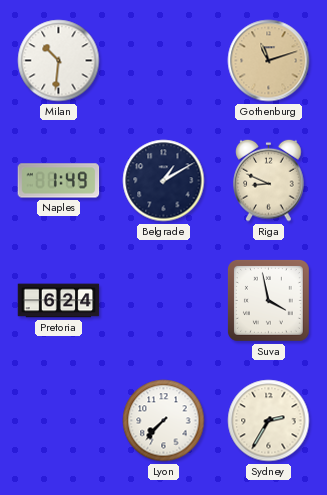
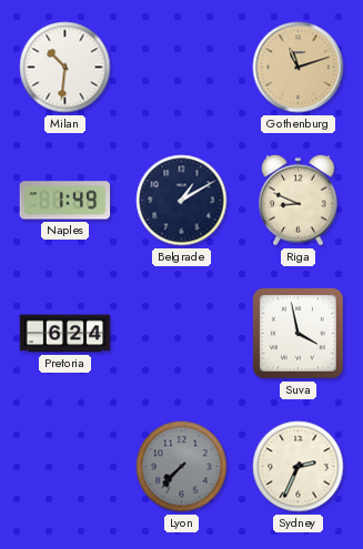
Lyon dial: white -> grey
Sydney: 2:35 -> 2:34
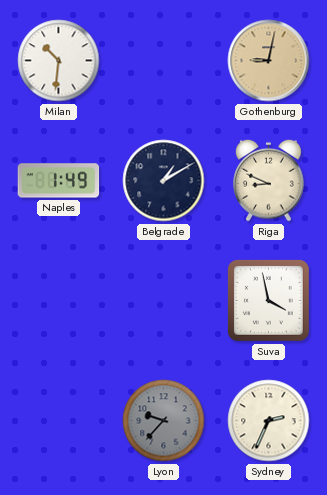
Gothenburg: 11:12 -> 9:02
Pretoria: 6:24 -> none
Lyon: 7:37 -> 9:37
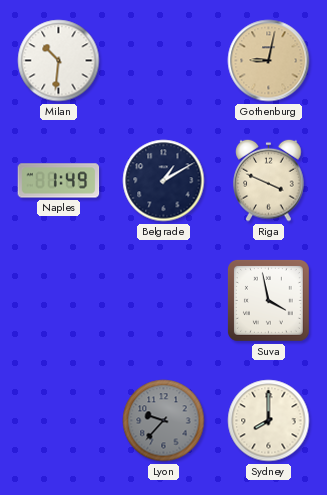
Riga: 8:49 -> 3:49
Sydney: 2:34 -> 8:00
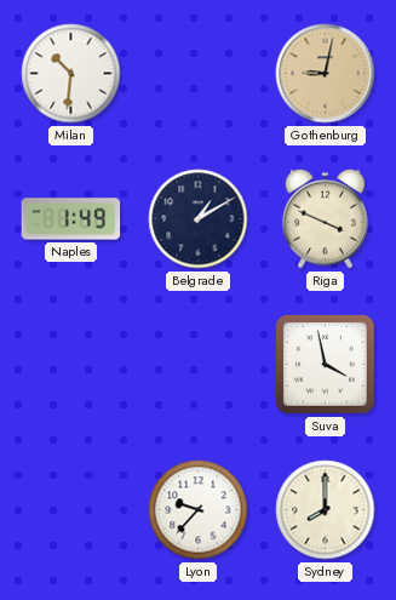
Lyon dial: grey -> white
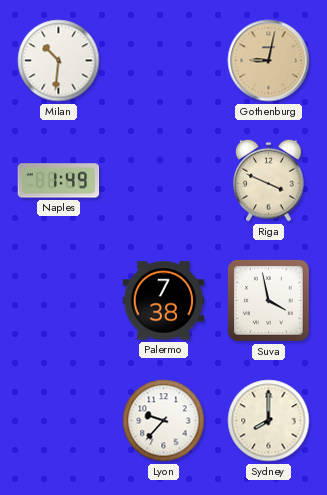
Belgrade: 1:10 -> none
Palermo: none -> 7:38
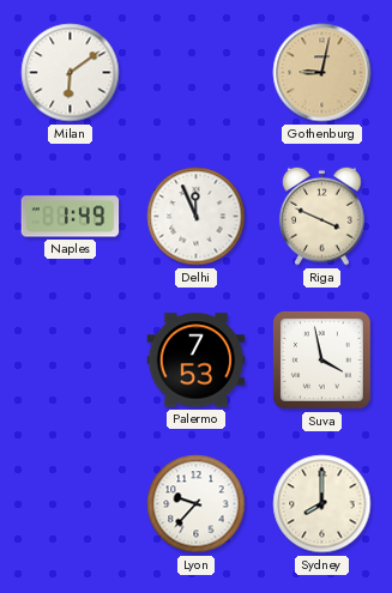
Milan: 10:31 -> 6:09
Delhi: none -> 11:56
Palermo: 7:38 -> 7:53
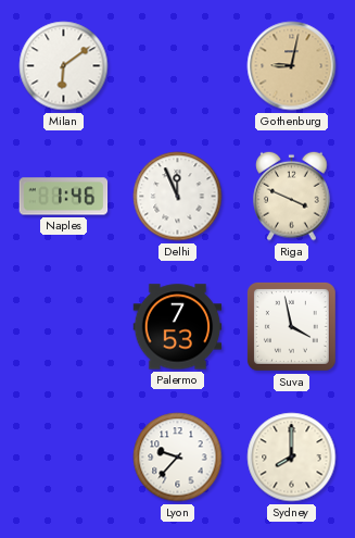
Naples: 1:49 -> 1:46
